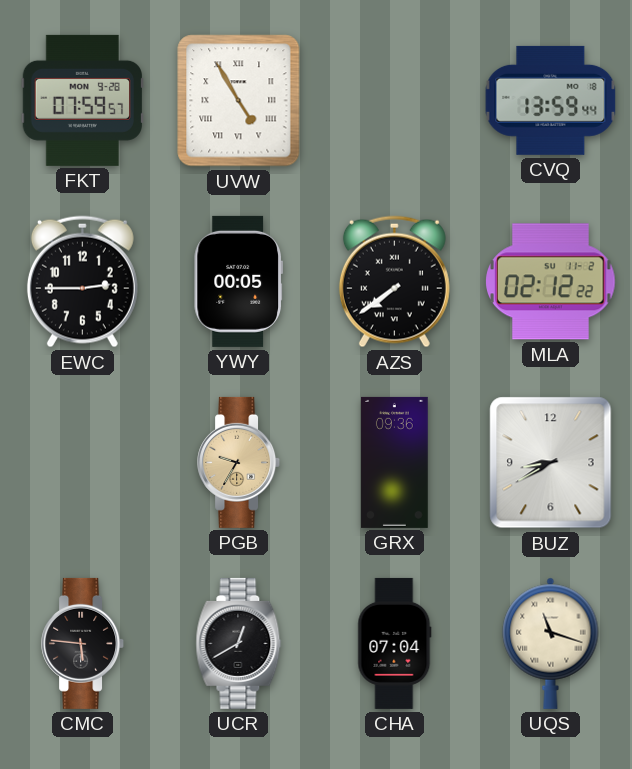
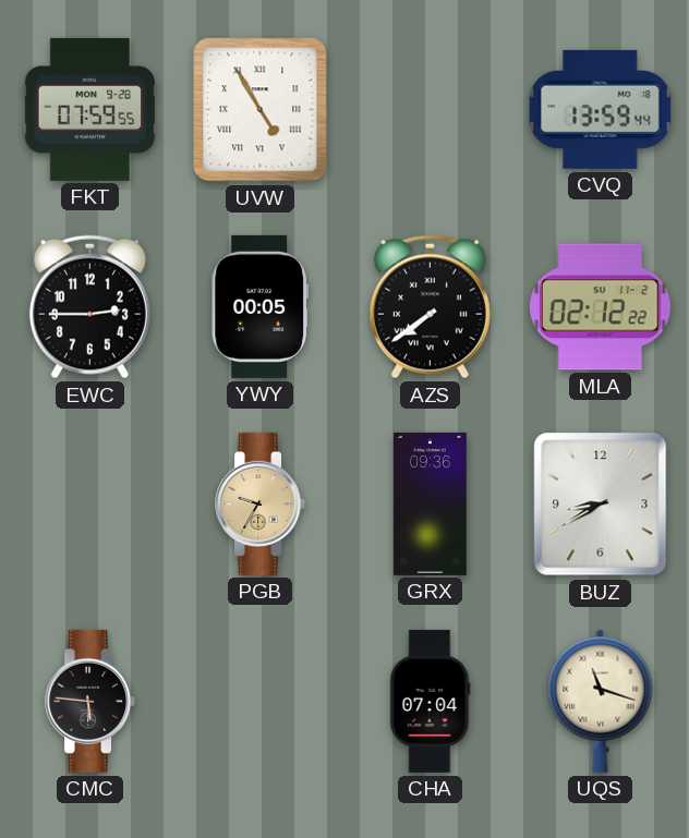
FKT: 07:59:57 -> 07:59:55
UCR: 12:40 -> none
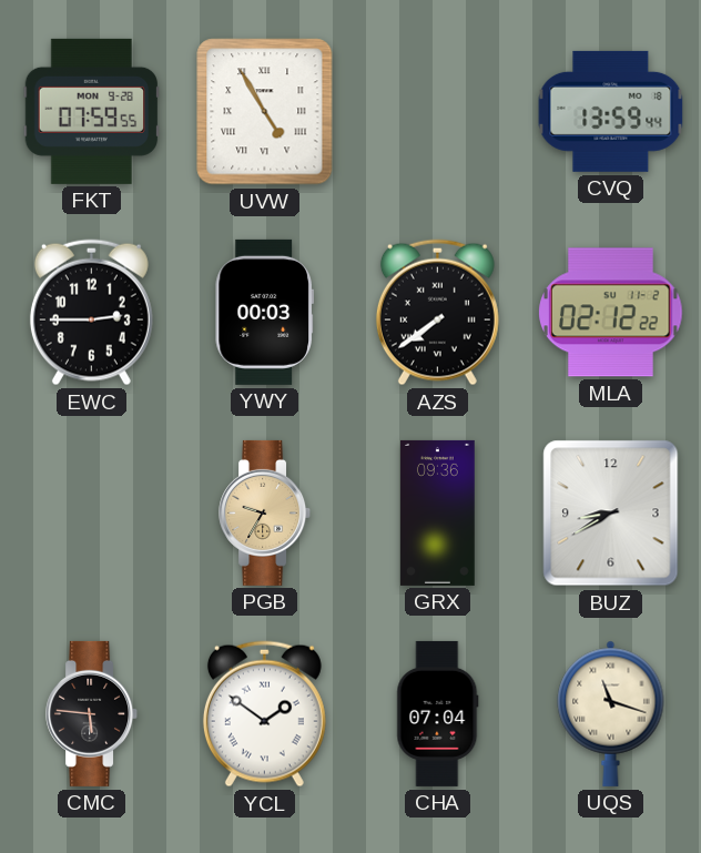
YWY: 00:05 -> 00:03
YCL: none -> 1:51
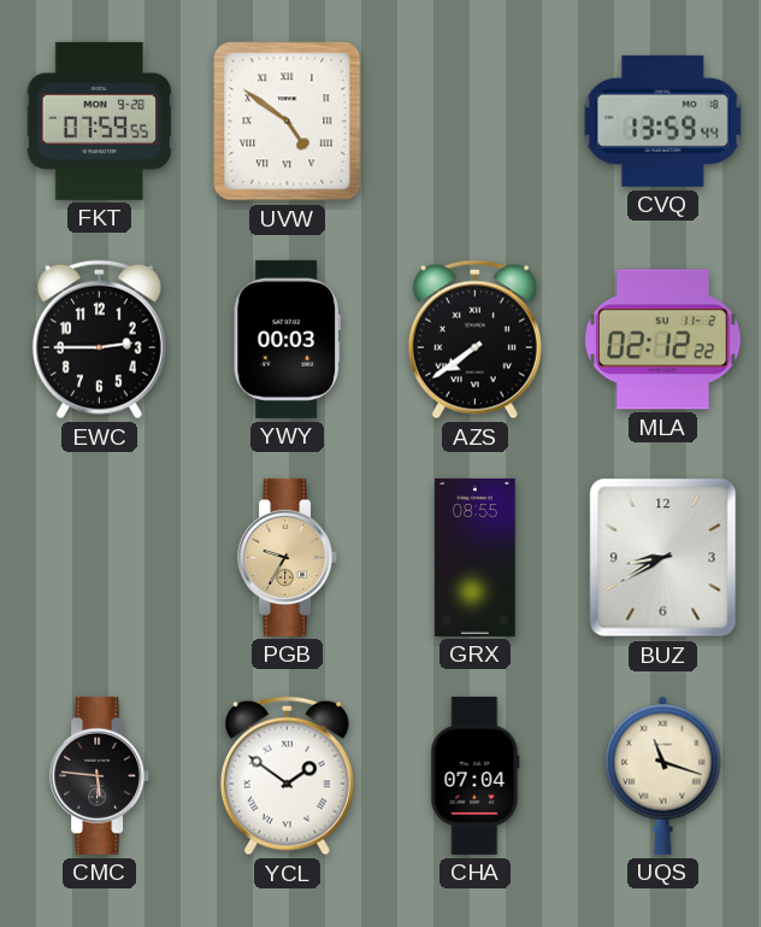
UVW: 4:55 -> 4:51
GRX: 09:36 -> 08:55
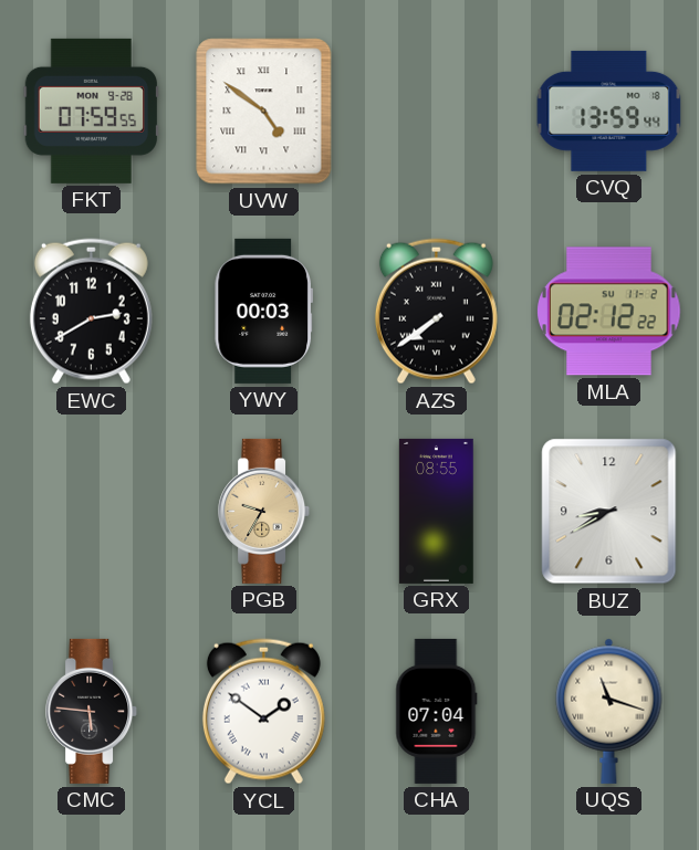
EWC: 2:45 -> 2:40
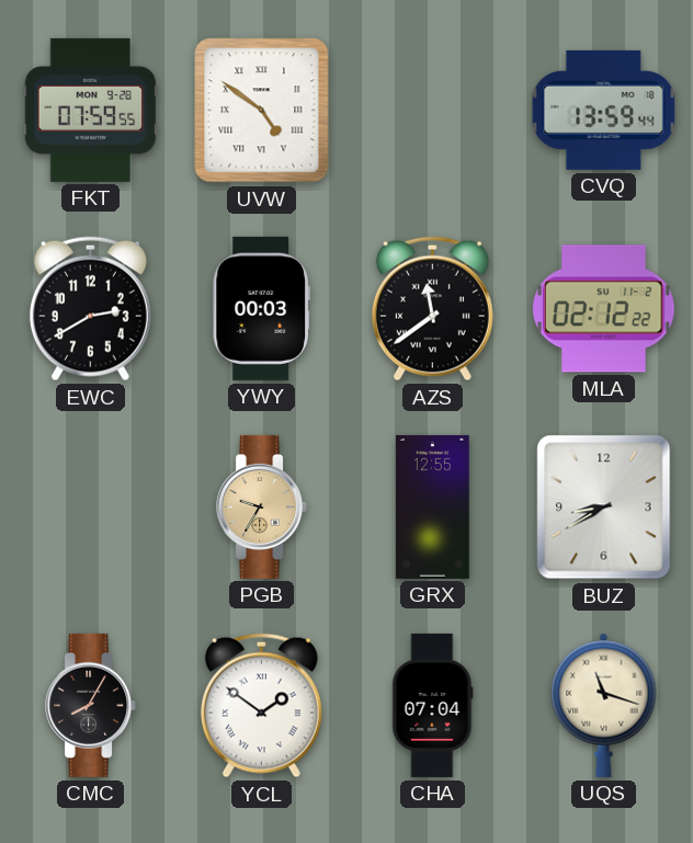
AZS: 7:39 -> 11:39
GRX: 08:55 -> 12:55
CMC: 5:46 -> 8:05
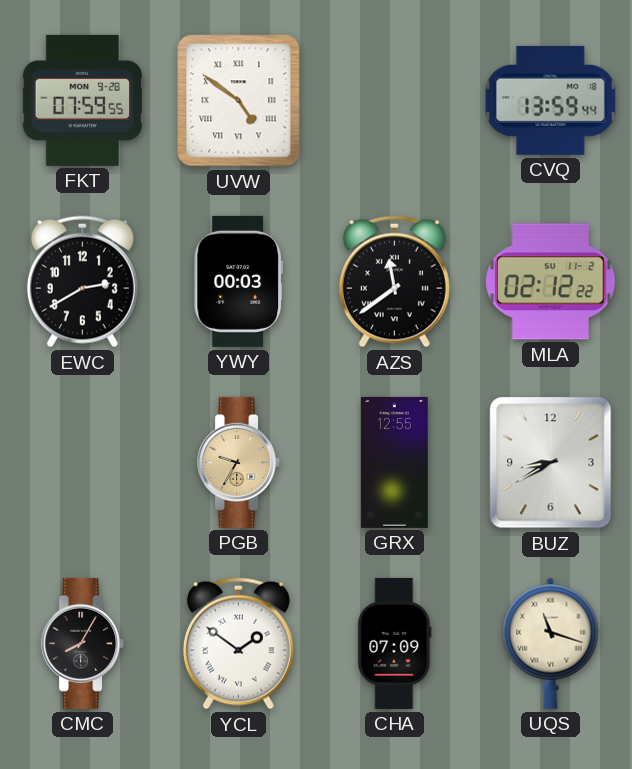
CHA: 07:04 -> 07:09
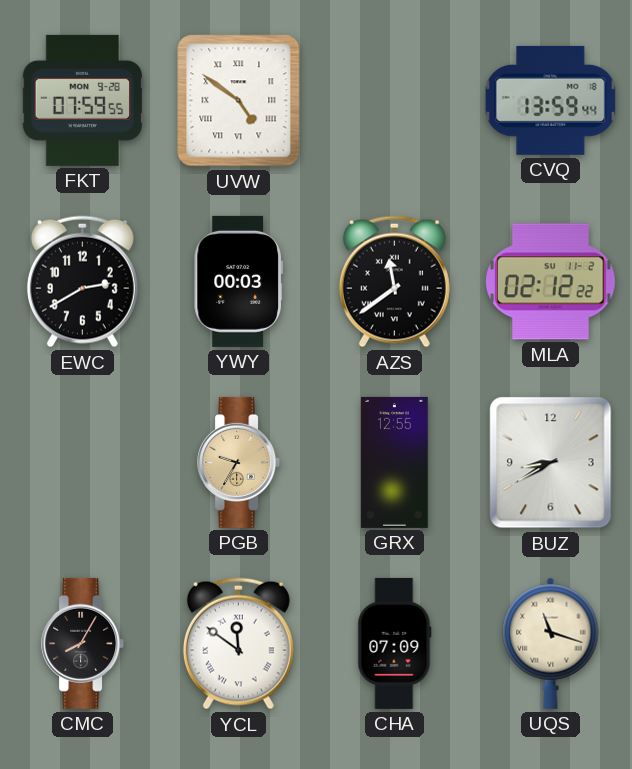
YCL: 1:51 -> 11:51
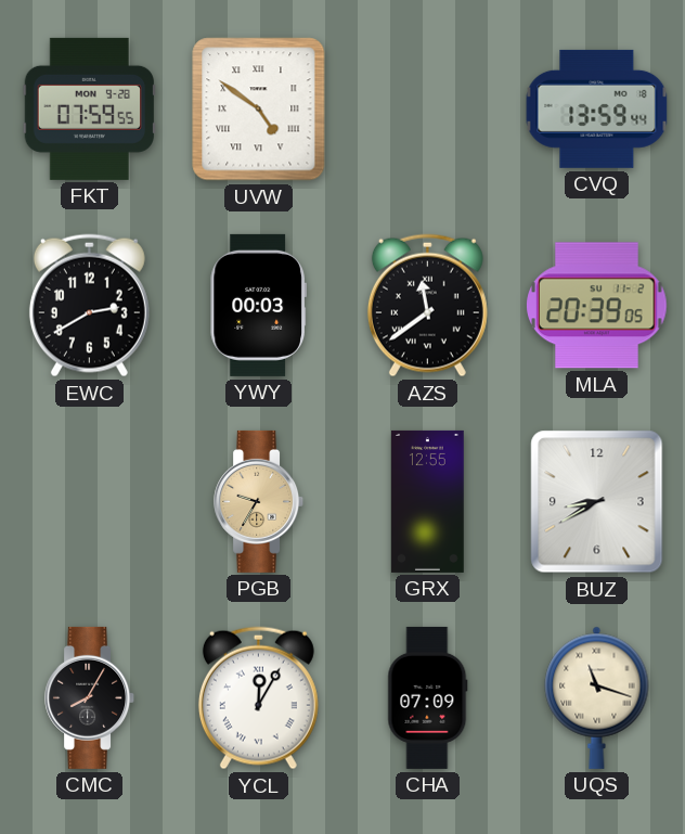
MLA: 02:12 -> 20:39
YCL: 11:51 -> 12:05
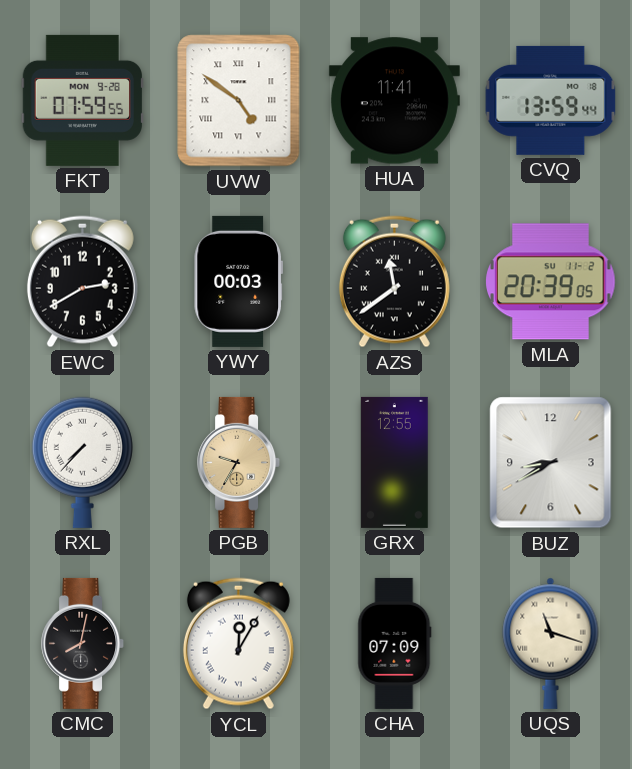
HUA: none -> 11:41
RXL: none -> 7:37
CMC: 8:05 -> 8:02
